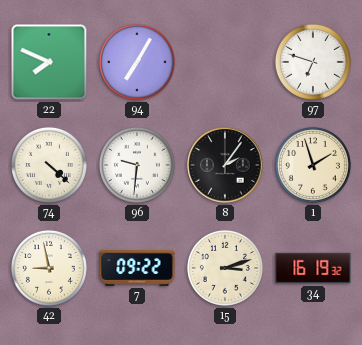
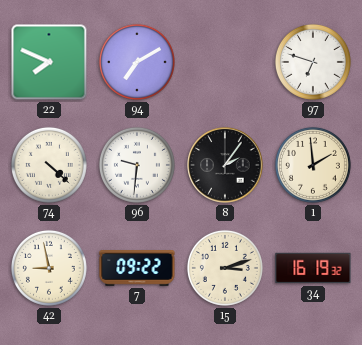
94: 7:05 -> 7:10
1: 1:57 -> 1:59
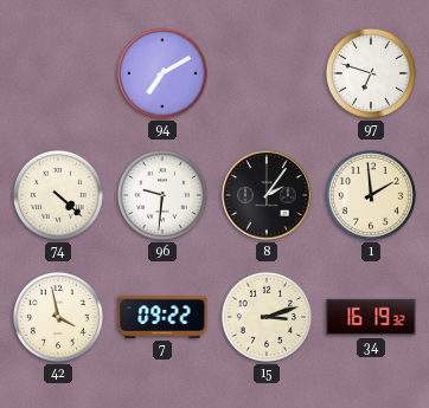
22: 7:49 -> none
42: 8:58 -> 3:58
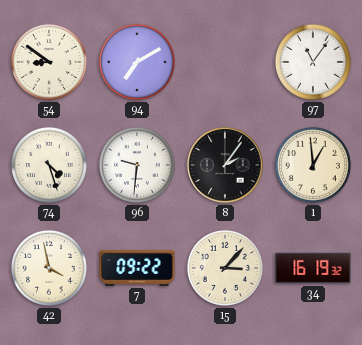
54: none -> 8:51
97: 6:48 -> 11:06
74: 4:22 -> 4:27
1: 1:59 -> 12:59
15: 3:12 -> 3:07
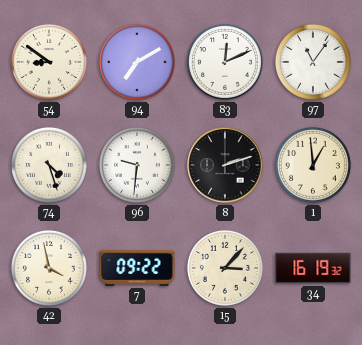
83: none -> 12:11
8: 2:06 -> 2:12
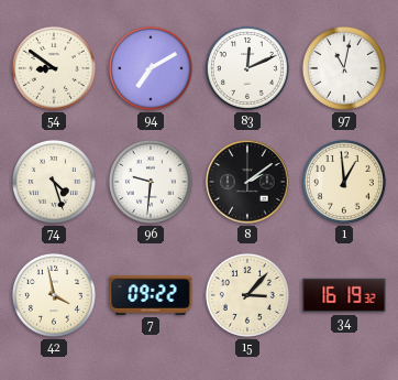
97: 11:06 -> 11:02
8: 2:12 -> 2:09
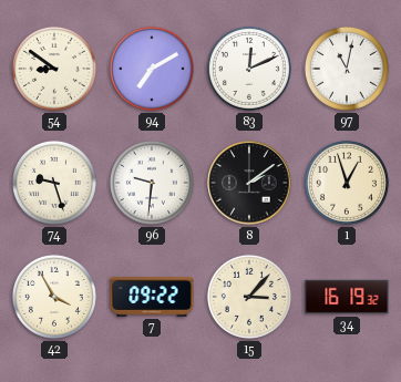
74: 4:27 -> 9:27
1: 12:59 -> 12:57
42: 3:58 -> 3:55
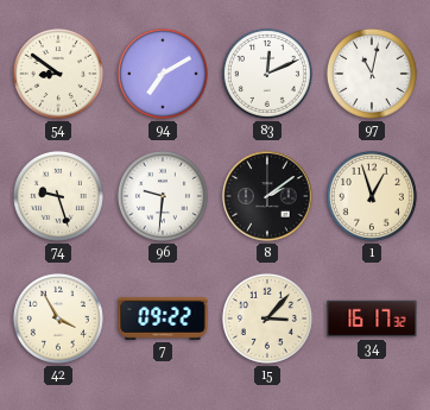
34: 16:19 -> 16:17
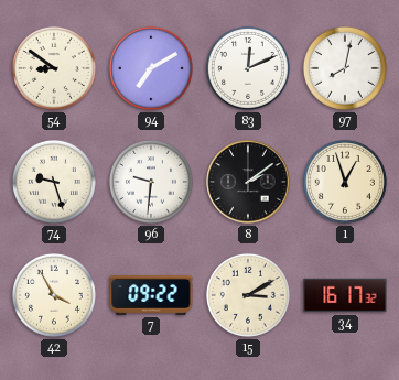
97: 11:02 -> 8:02
15: 3:07 -> 3:10
